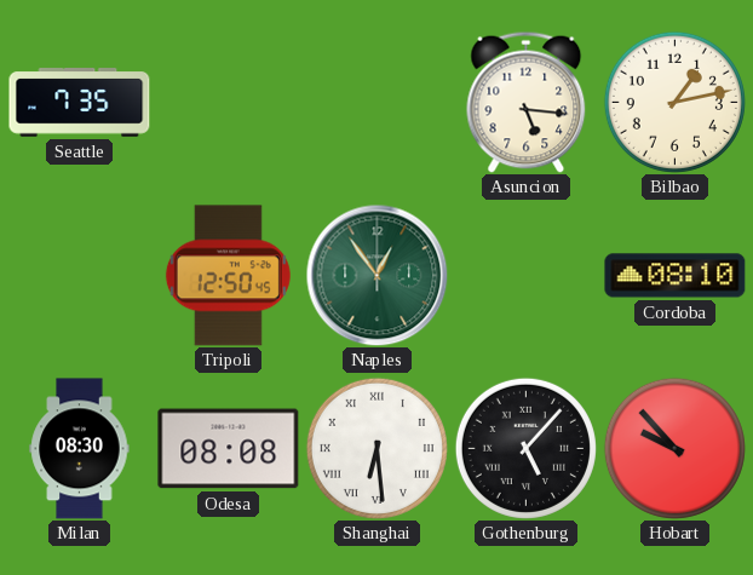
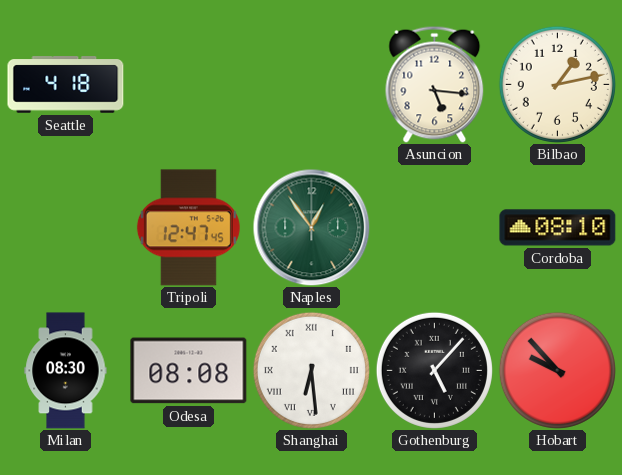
Seattle: 7:35 -> 4:18
Tripoli: 12:50 -> 12:47
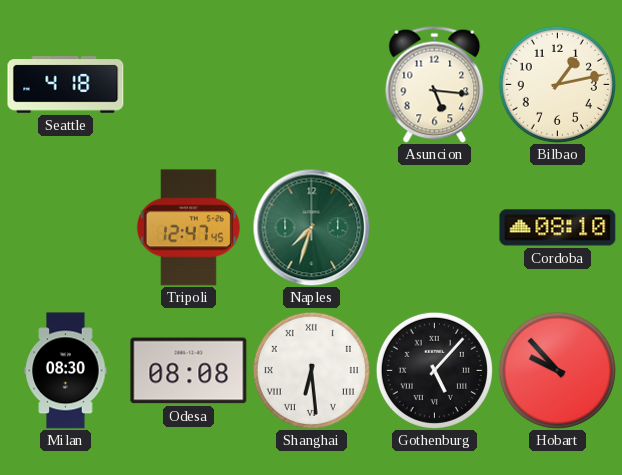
Naples: 12:54 -> 7:33
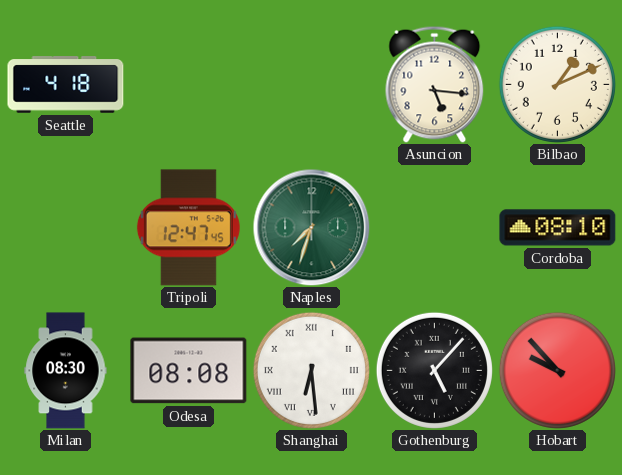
Bilbao: 1:13 -> 1:11
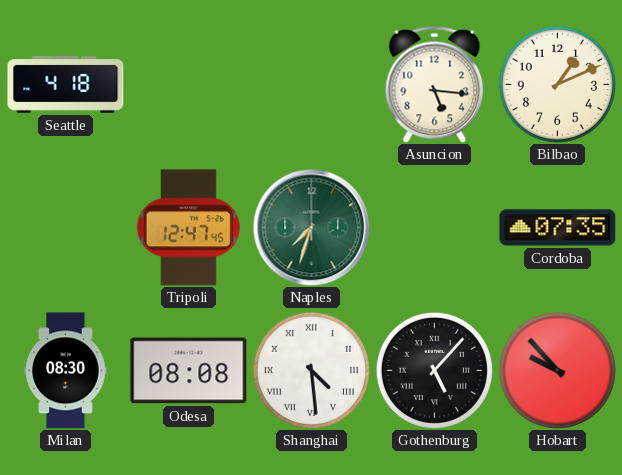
Cordoba: 08:10 -> 07:35
Shanghai: 6:29 -> 4:29
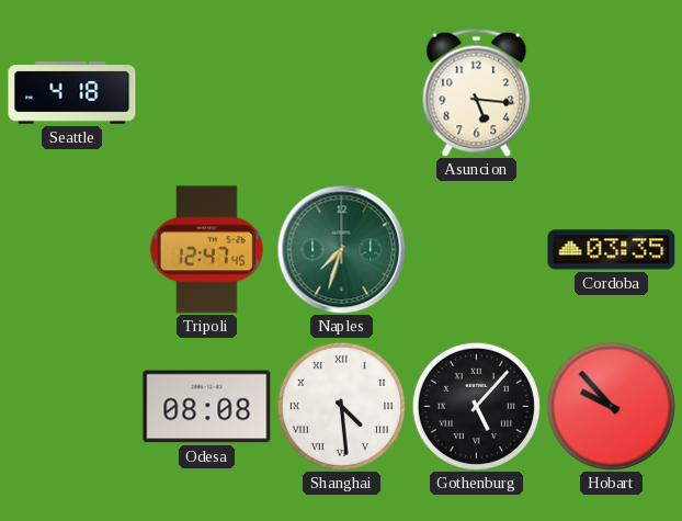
Bilbao: 1:11 -> none
Cordoba: 07:35 -> 03:35
Milan: 08:30 -> none
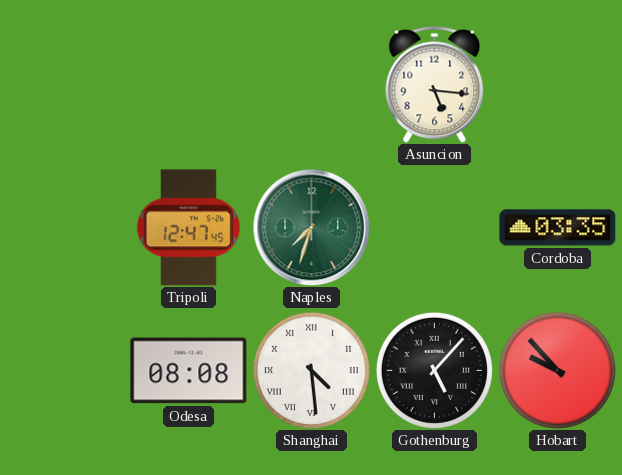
Seattle: 4:18 -> none
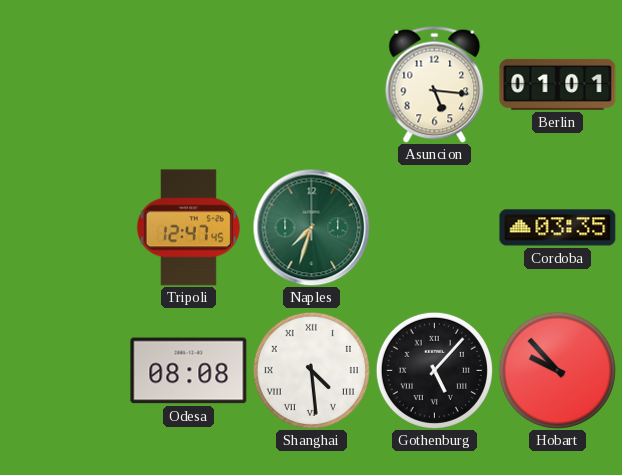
Berlin: none -> 01:01
